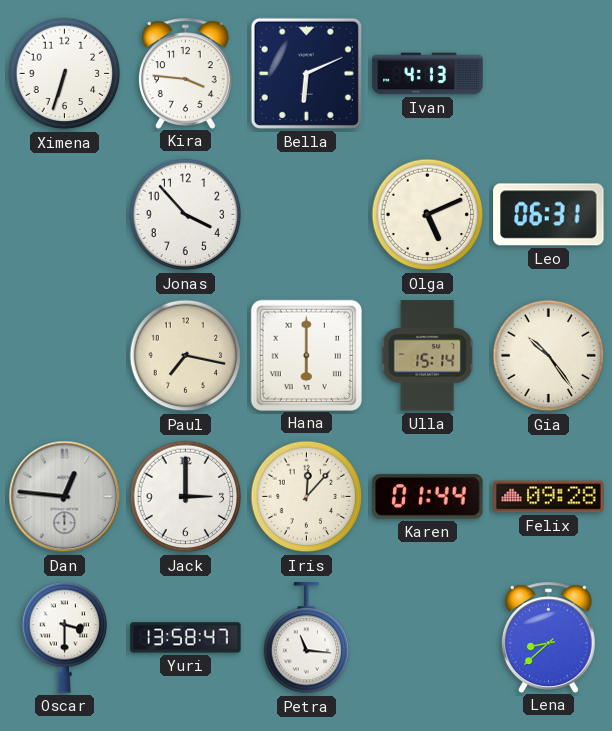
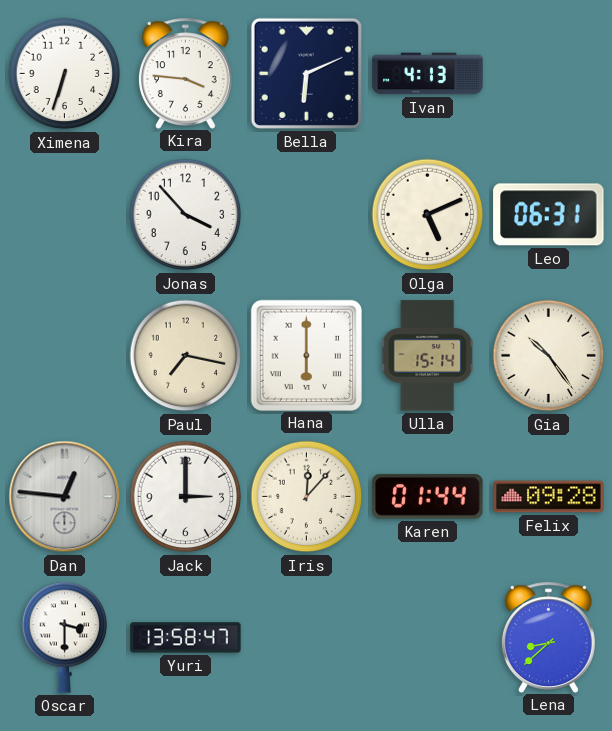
Petra: 11:16 -> none
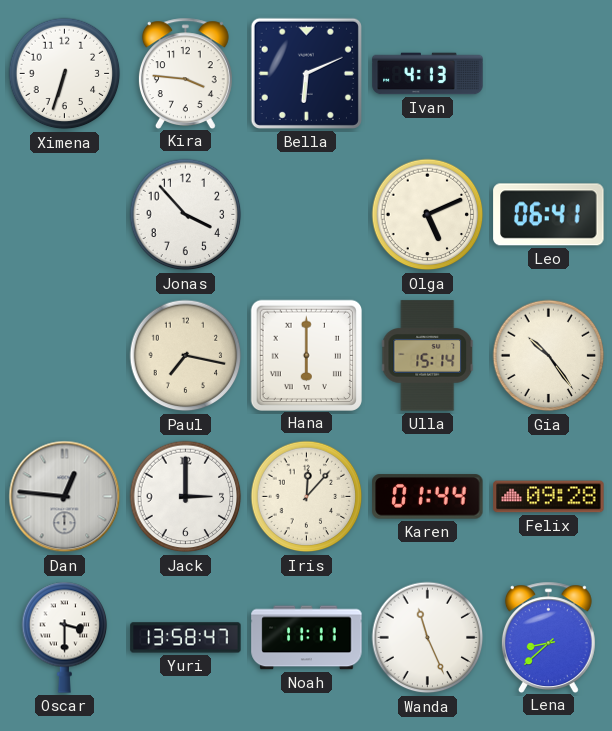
Leo: 06:31 -> 06:41
Noah: none -> 11:11
Wanda: none -> 11:26
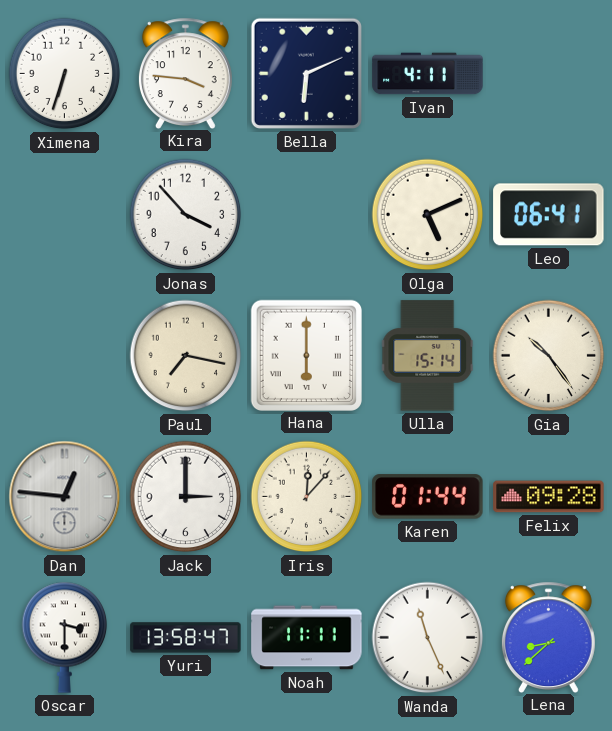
Ivan: 4:13 -> 4:11
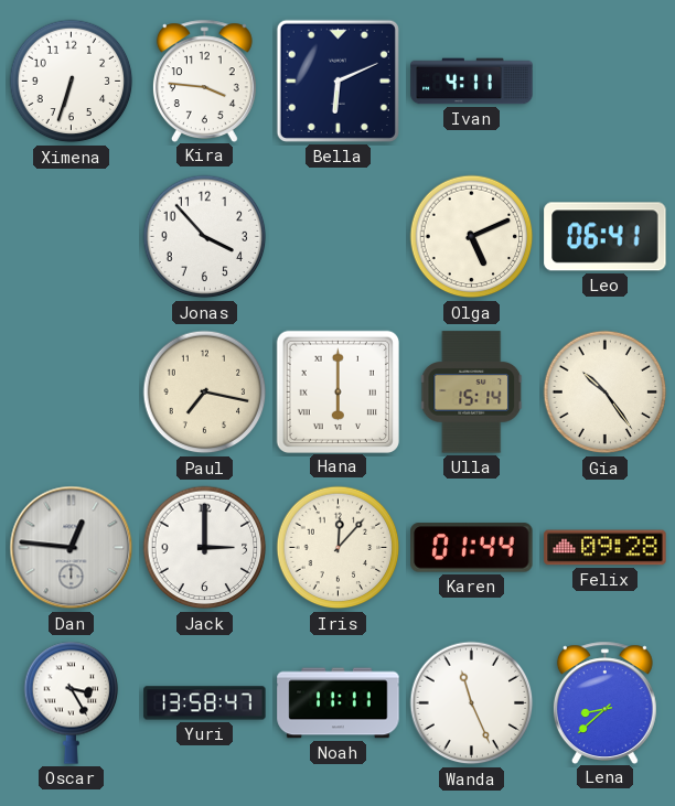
Oscar: 3:30 -> 3:25
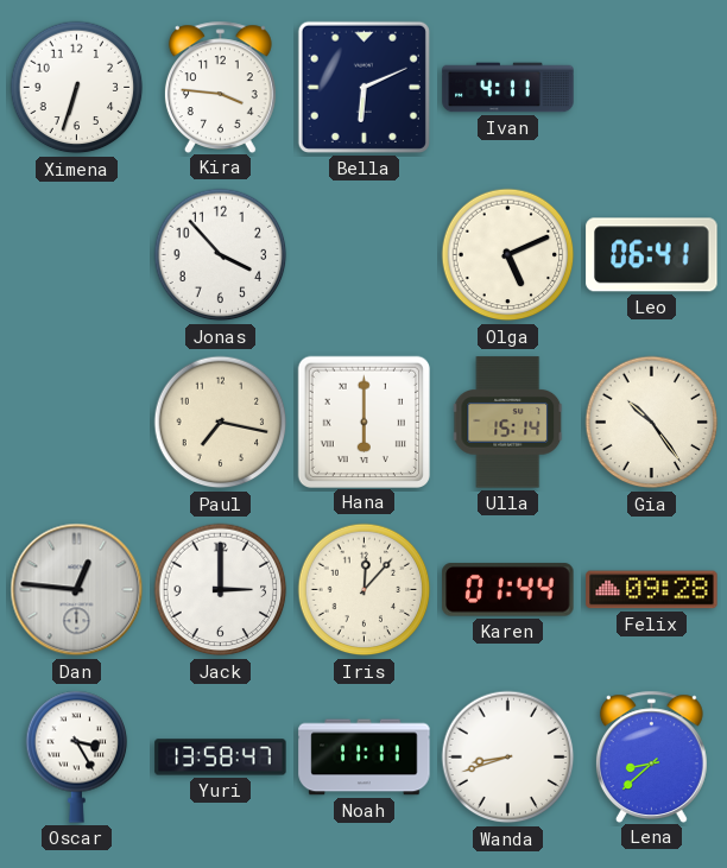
Wanda: 11:26 -> 8:42
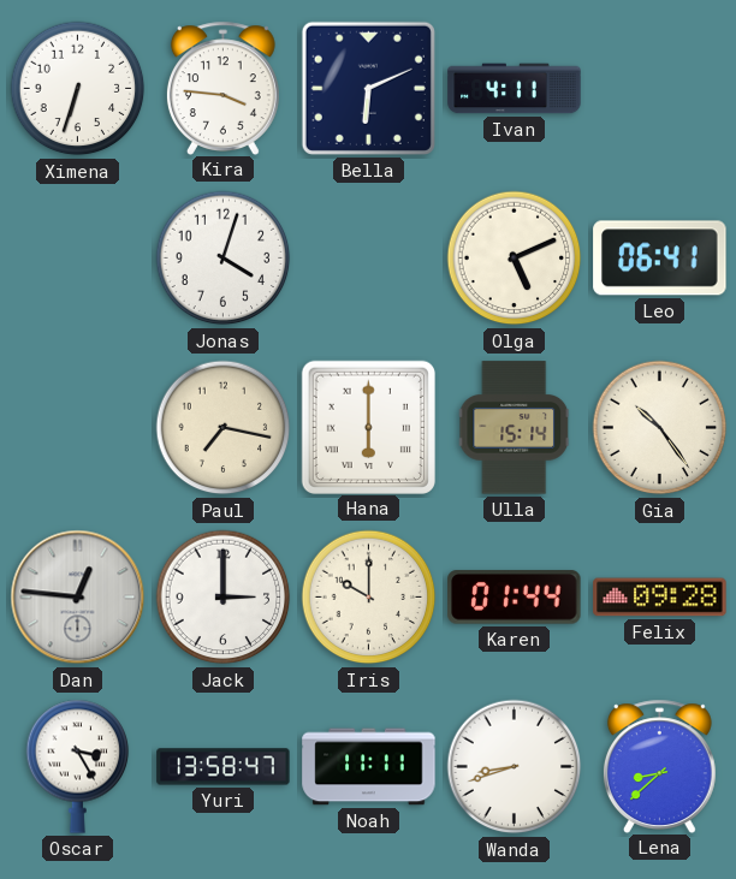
Jonas: 3:53 -> 4:03
Iris: 12:07 -> 10:00
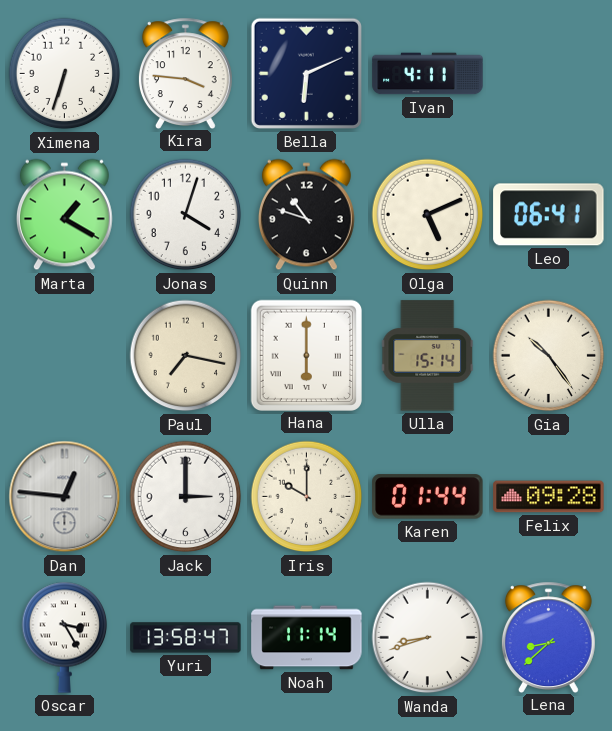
Marta: none -> 1:20
Quinn: none -> 10:48
Noah: 11:11 -> 11:14
